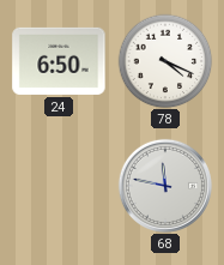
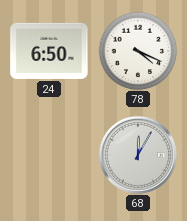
68: 11:47 -> 12:05
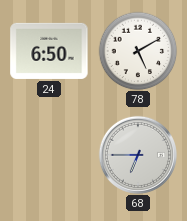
78: 4:19 -> 5:10
68: 12:05 -> 6:45
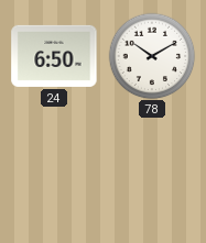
78: 5:10 -> 10:10
68: 6:45 -> none
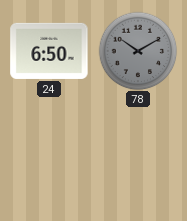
78 dial: white -> grey
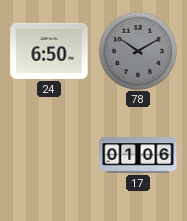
17: none -> 01:06
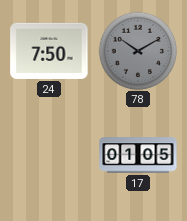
24: 6:50 -> 7:50
17: 01:06 -> 01:05
